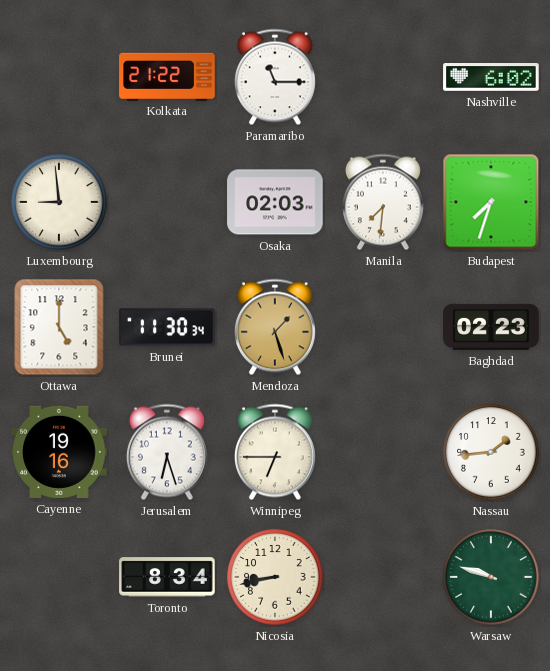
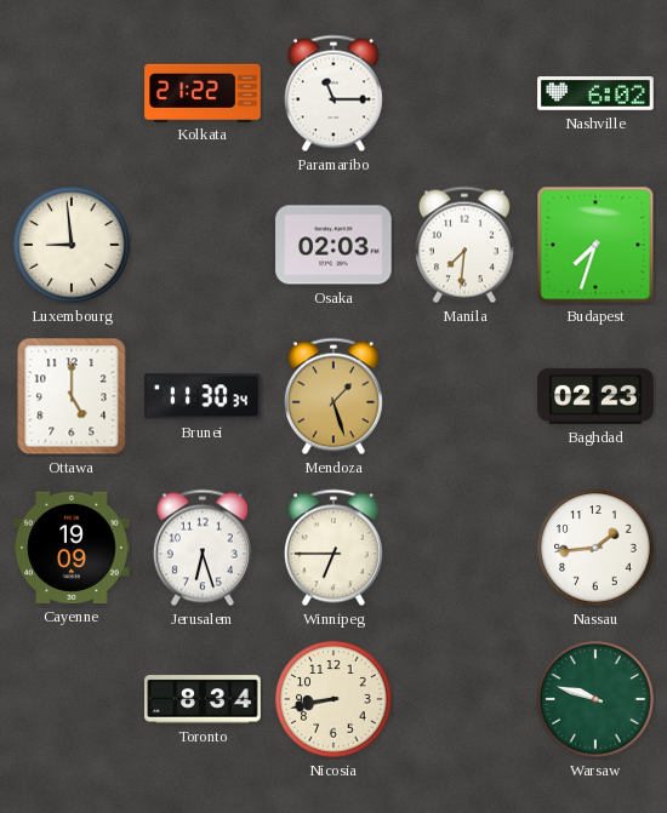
Cayenne: 19:16 -> 19:09
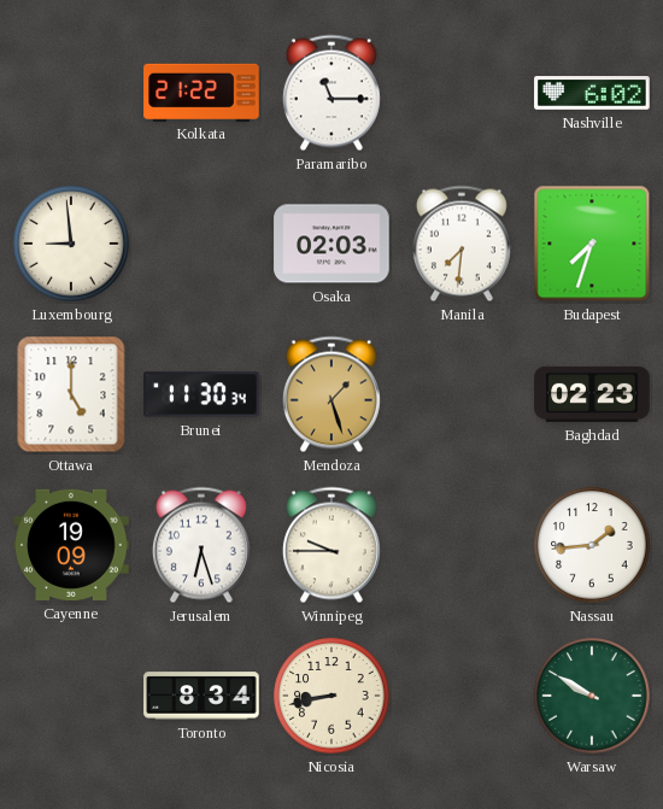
Winnipeg: 6:45 -> 9:45
Warsaw: 9:48 -> 9:50
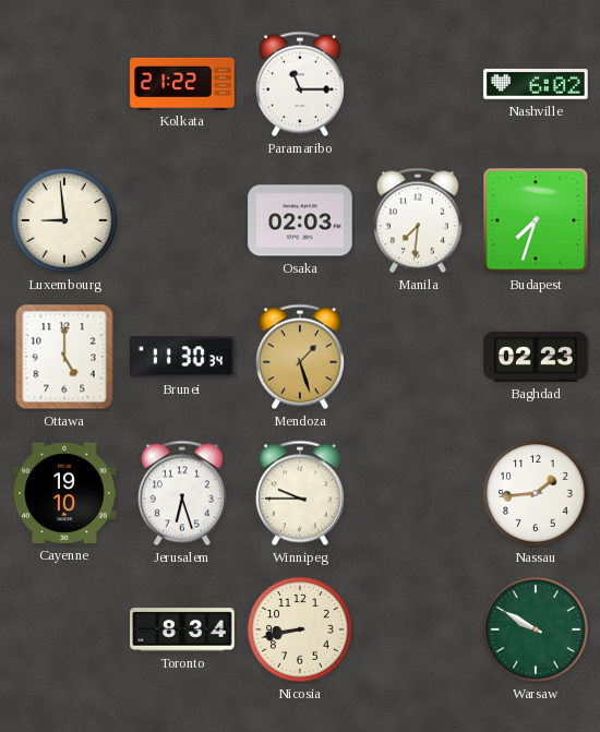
Cayenne: 19:09 -> 19:10
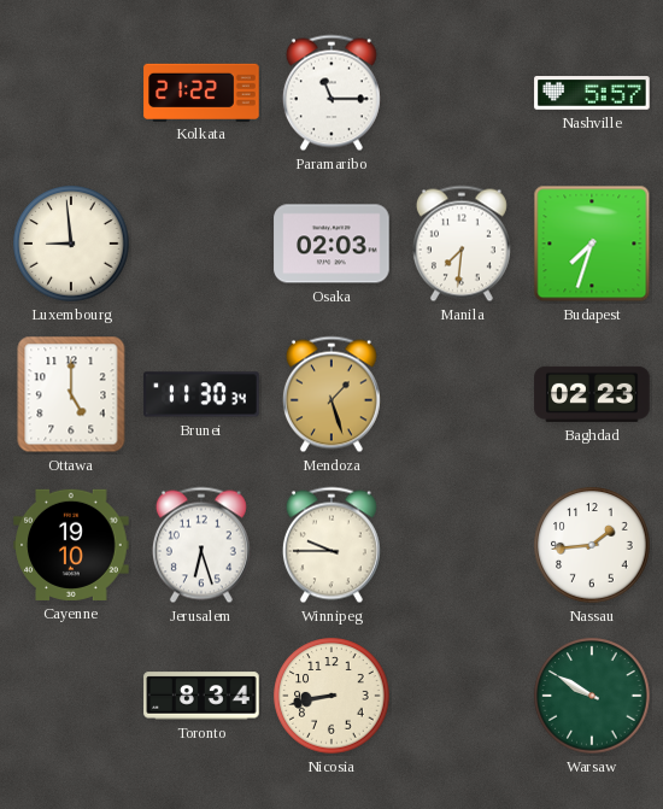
Nashville: 6:02 -> 5:57
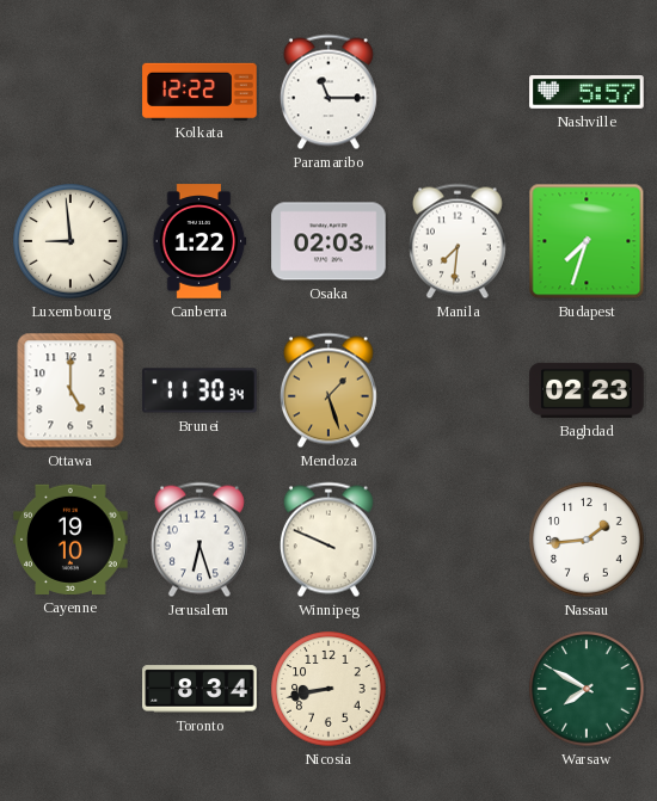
Kolkata: 21:22 -> 12:22
Canberra: none -> 1:22
Winnipeg: 9:45 -> 9:49
Warsaw: 9:50 -> 7:50
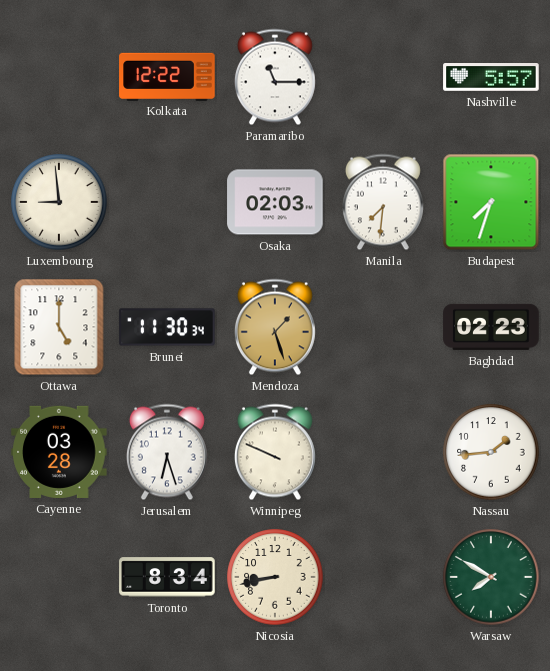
Canberra: 1:22 -> none
Cayenne: 19:10 -> 03:28
